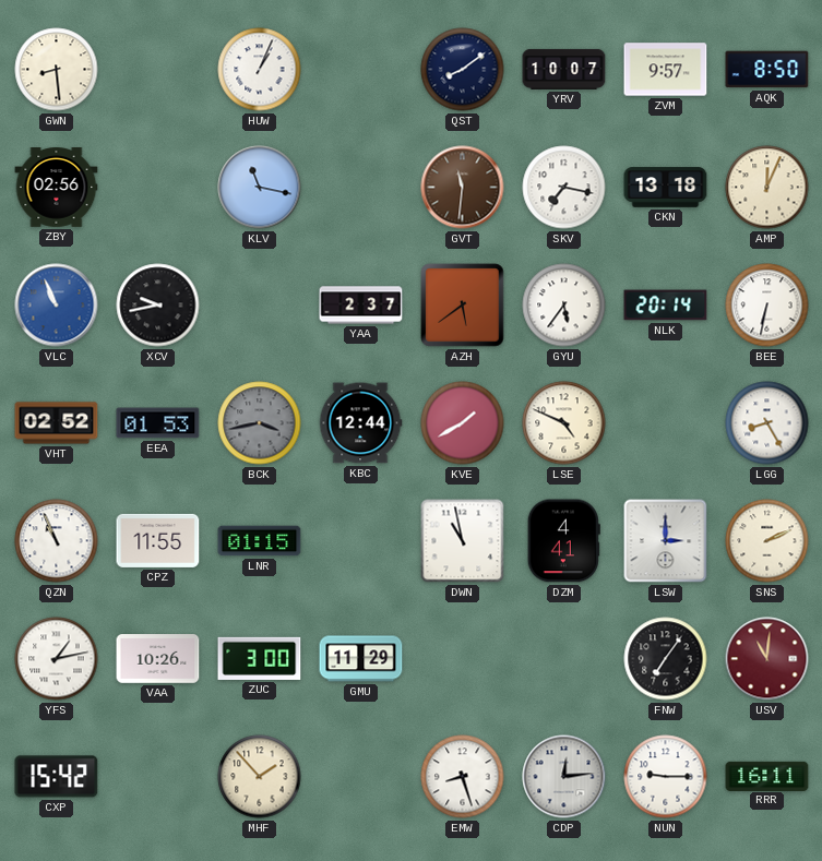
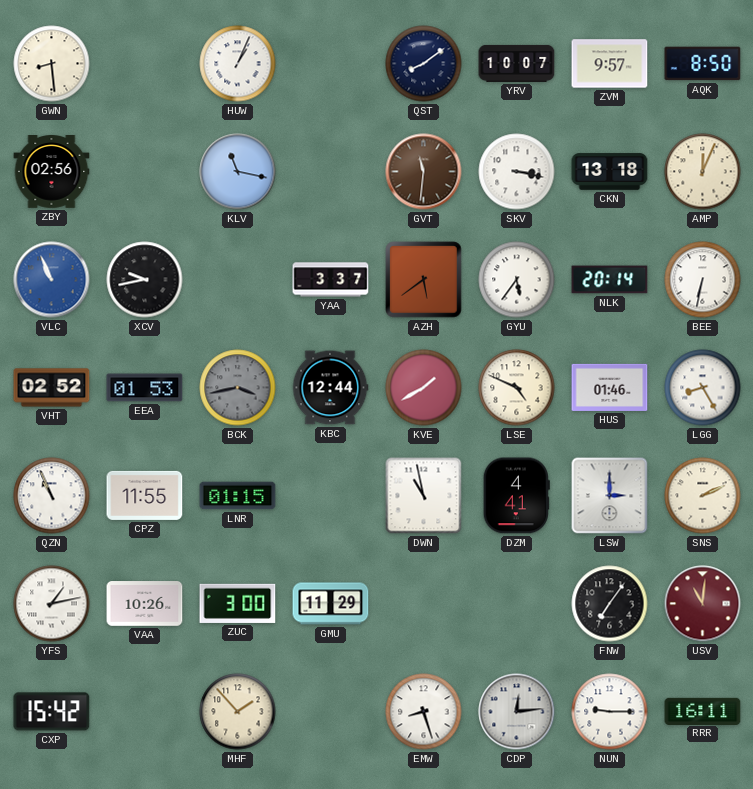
SKV: 7:17 -> 3:17
YAA: 2:37 -> 3:37
HUS: none -> 01:46
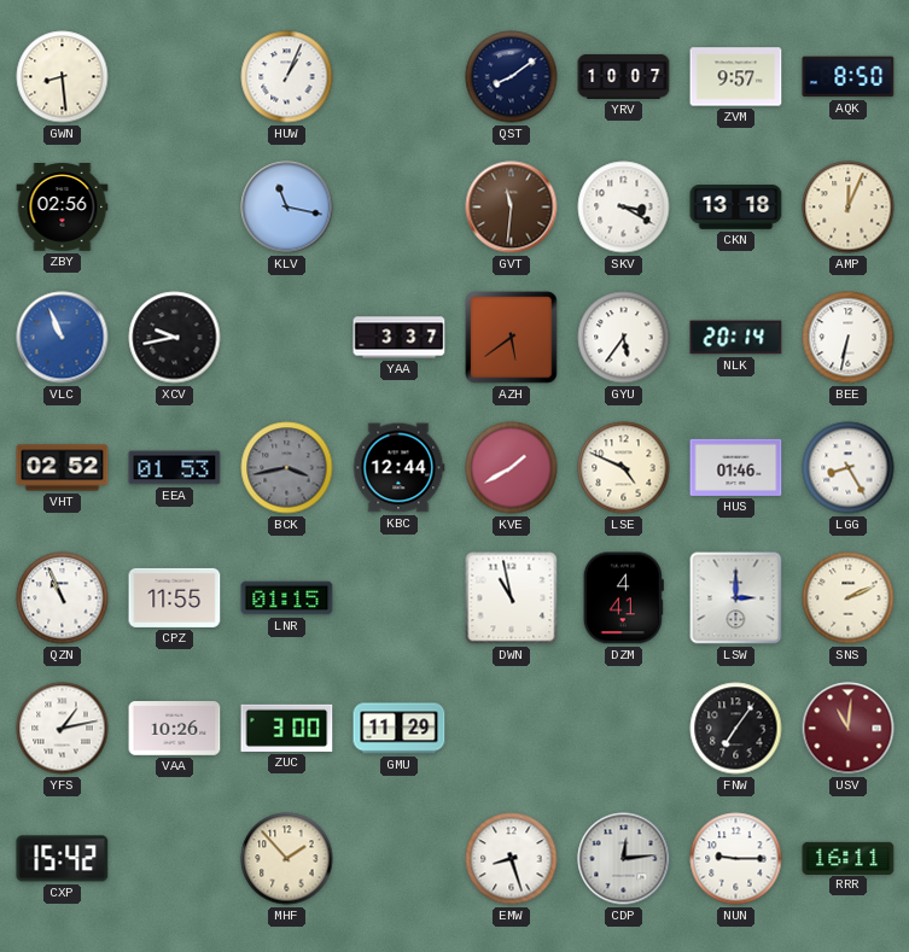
SKV: 3:17 -> 3:20
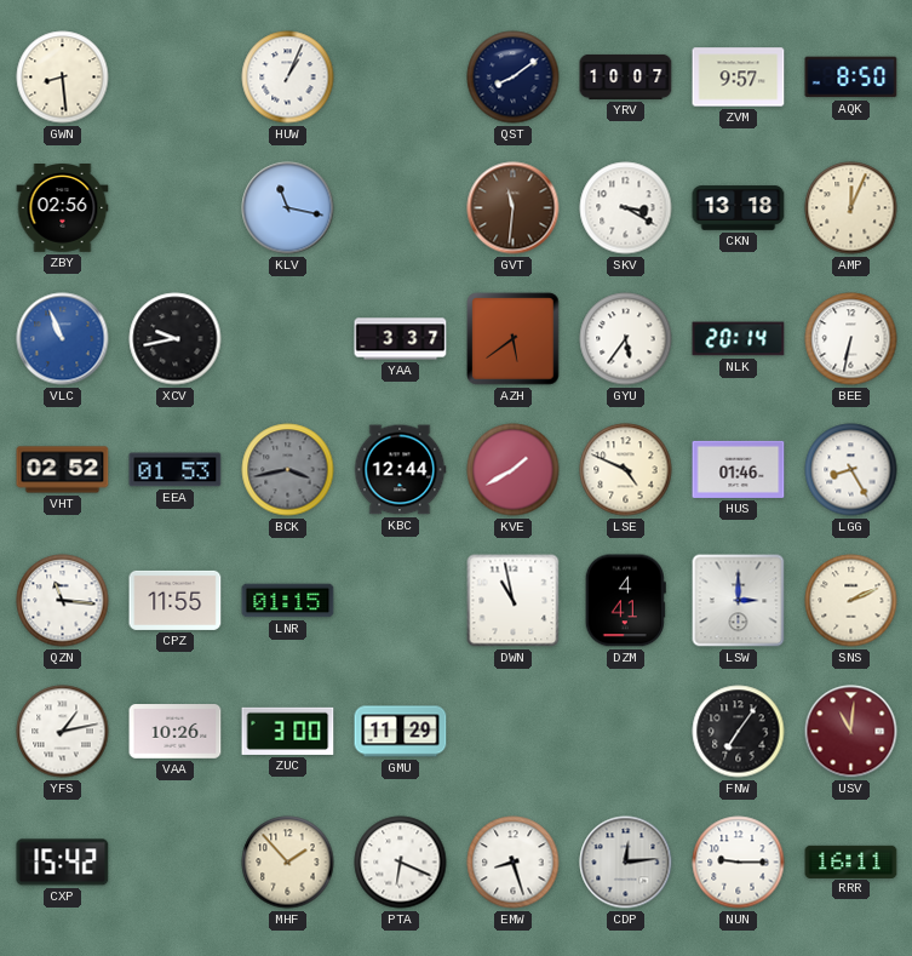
QZN: 10:56 -> 11:16
PTA: none -> 6:19
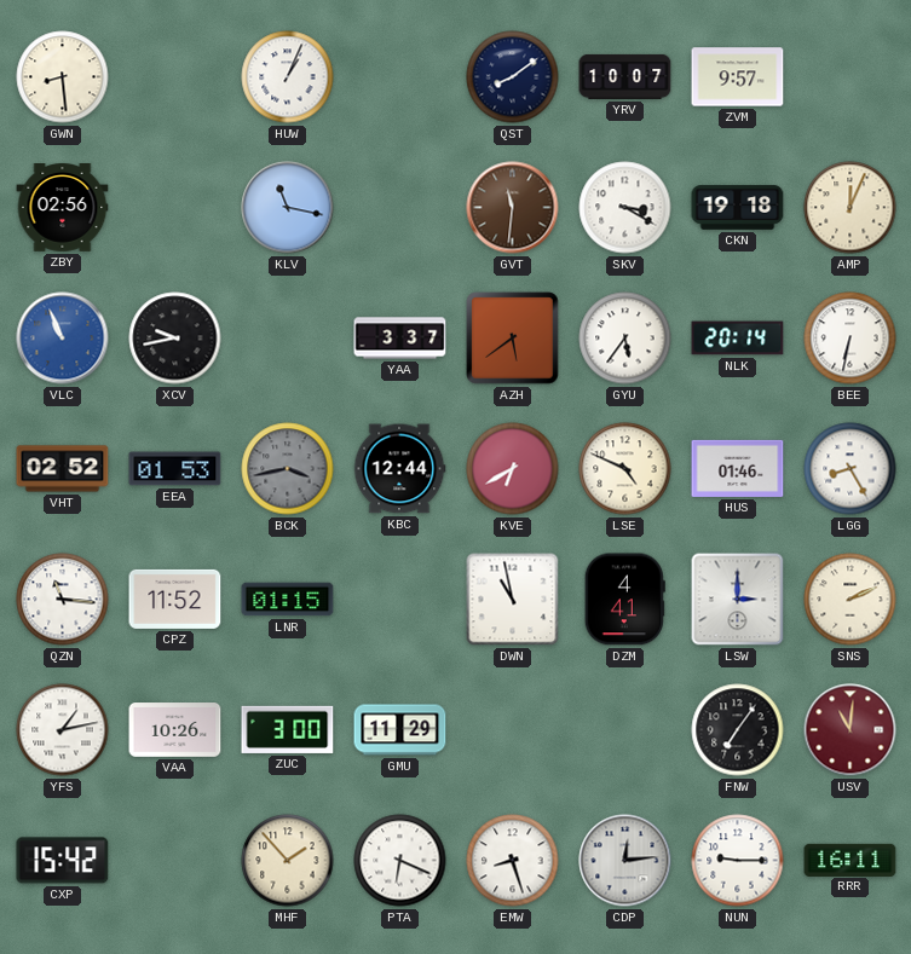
AQK: 8:50 -> none
CKN: 13:18 -> 19:18
KVE: 1:40 -> 6:40
CPZ: 11:55 -> 11:52
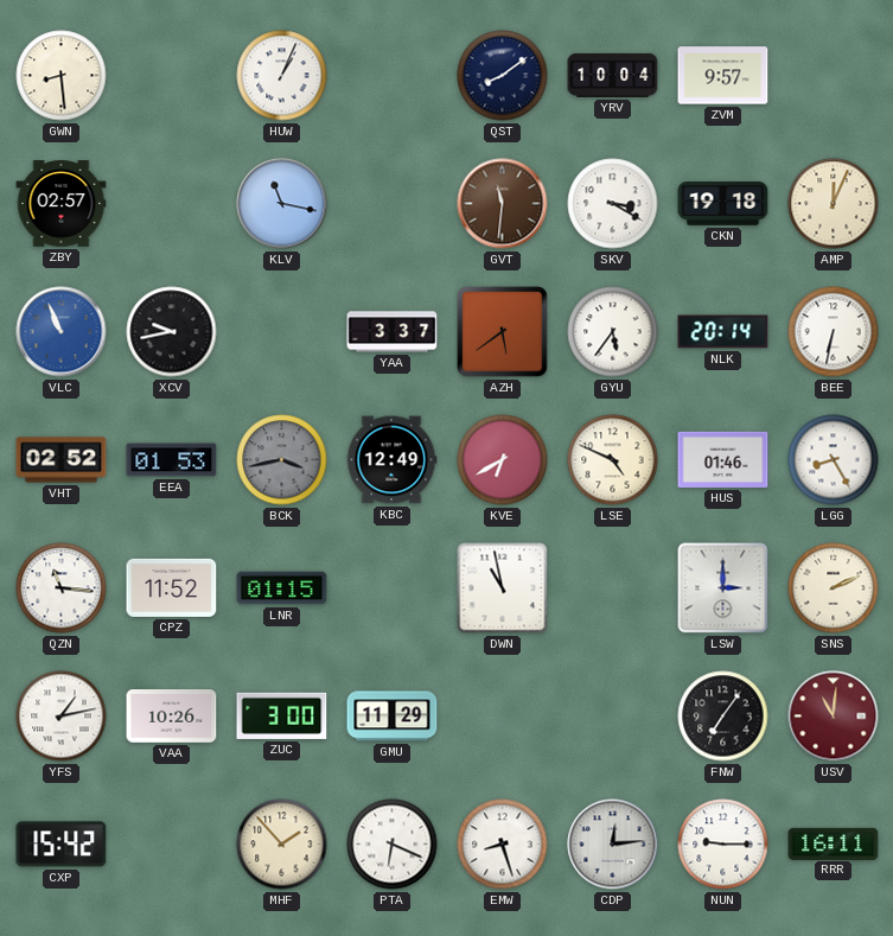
YRV: 10:07 -> 10:04
ZBY: 02:56 -> 02:57
KBC: 12:44 -> 12:49
DZM: 4:41 -> none
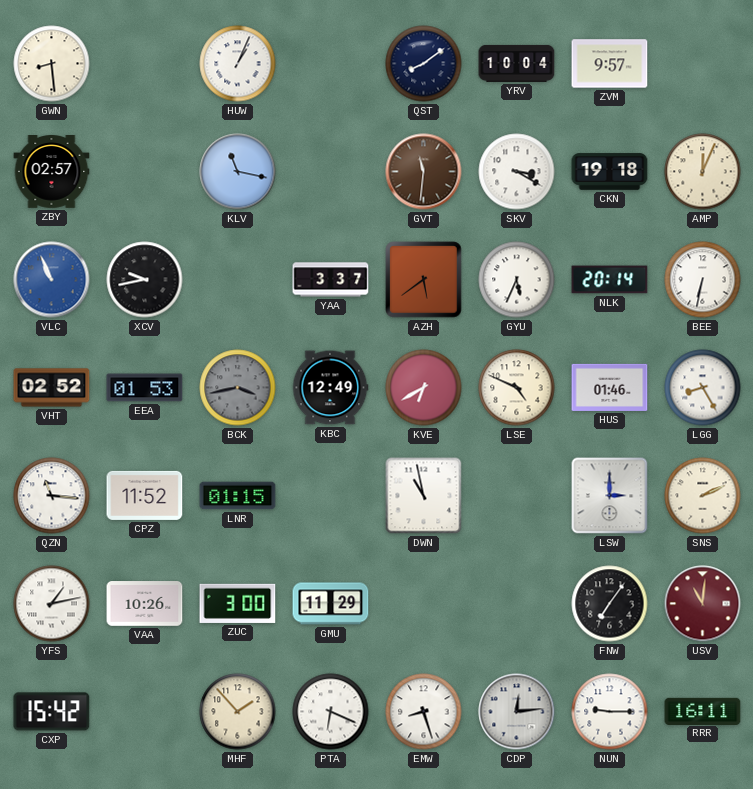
GYU: 5:36 -> 5:34
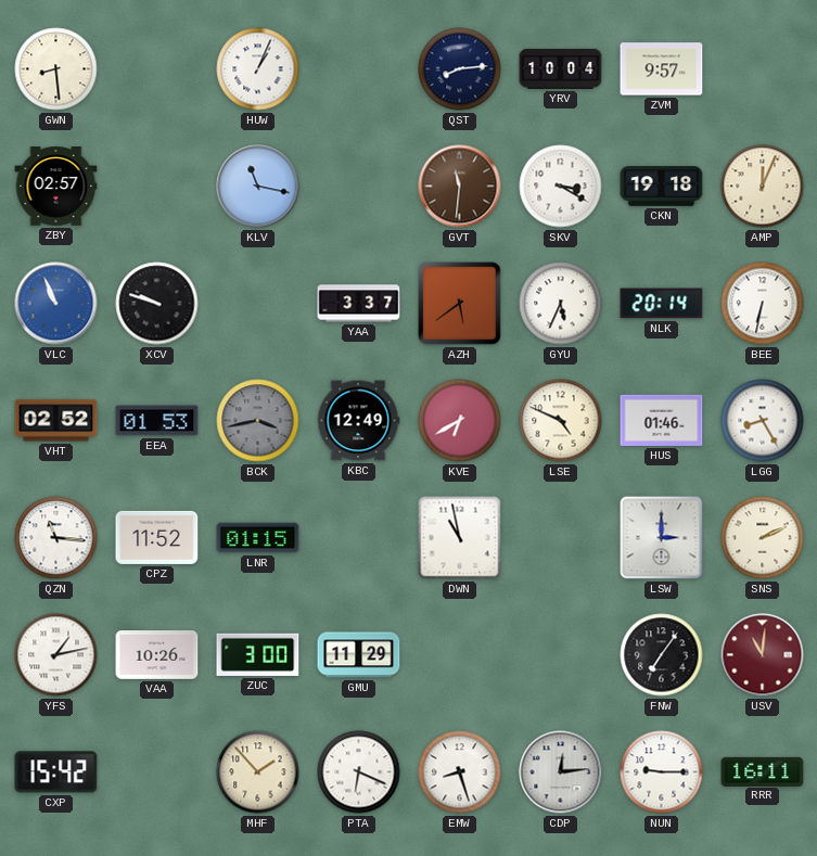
QST: 8:09 -> 8:14
XCV: 9:43 -> 9:48
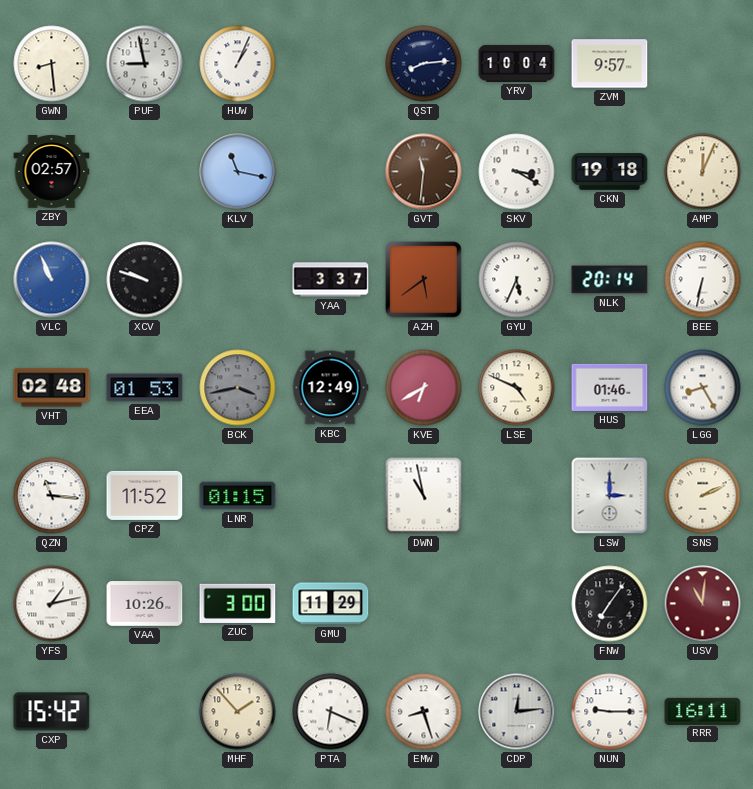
PUF: none -> 8:58
VHT: 02:52 -> 02:48
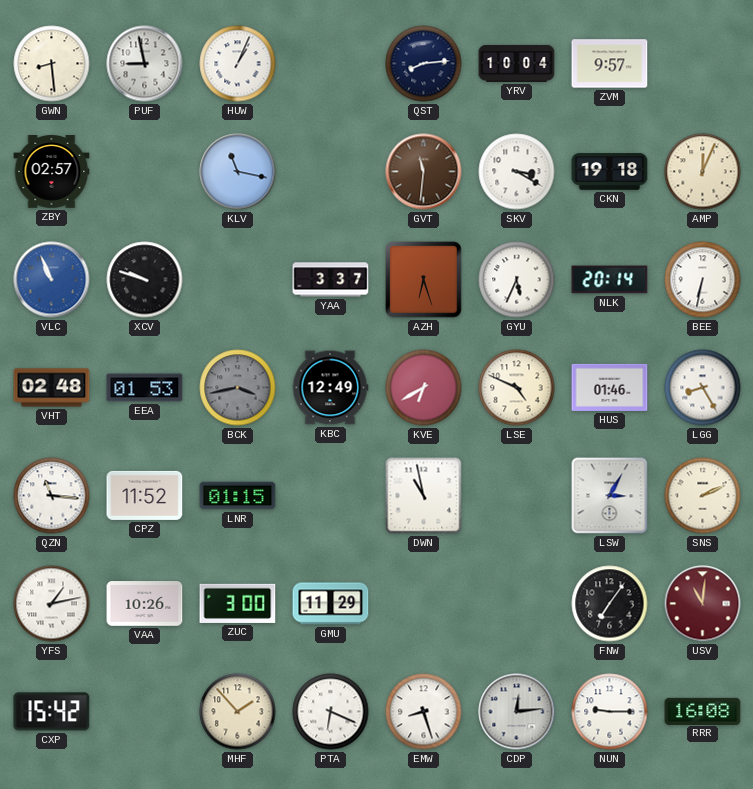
AZH: 5:39 -> 6:27
LSW: 3:00 -> 3:05
RRR: 16:11 -> 16:08
